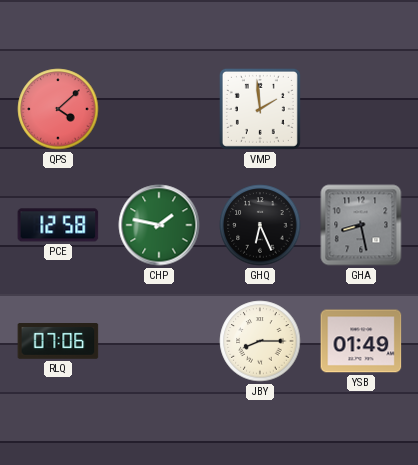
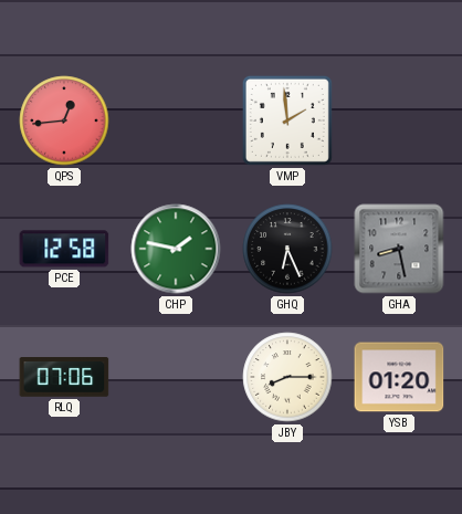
QPS: 4:08 -> 12:44
YSB: 01:49 -> 01:20
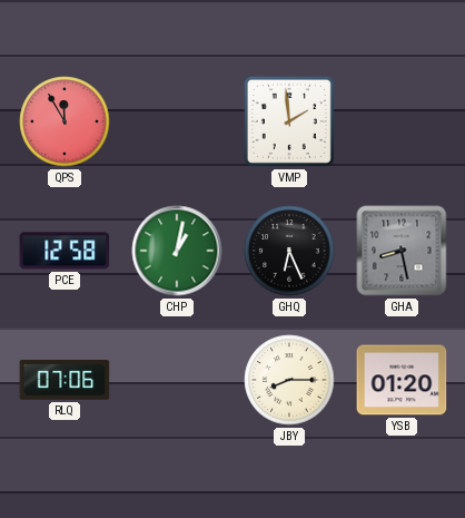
QPS: 12:44 -> 11:55
CHP: 1:47 -> 1:02
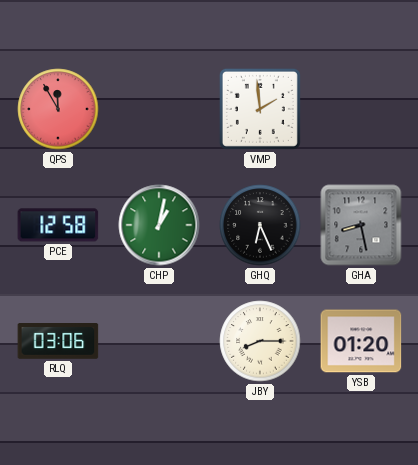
RLQ: 07:06 -> 03:06
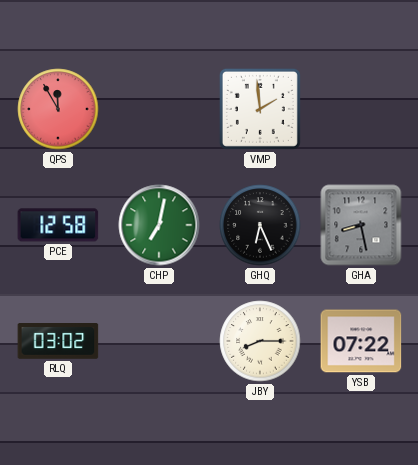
CHP: 1:02 -> 7:02
RLQ: 03:06 -> 03:02
YSB: 01:20 -> 07:22
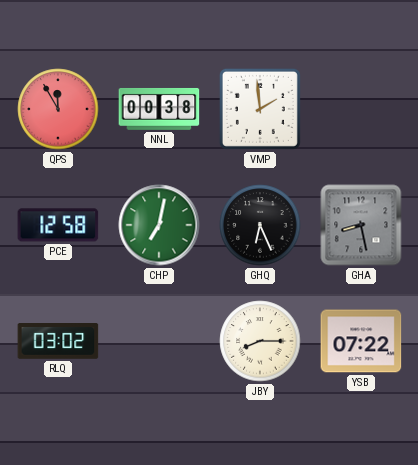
NNL: none -> 00:38
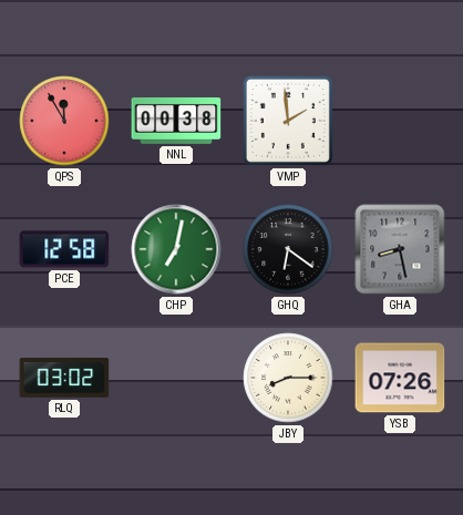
GHQ: 6:26 -> 6:21
YSB: 07:22 -> 07:26
